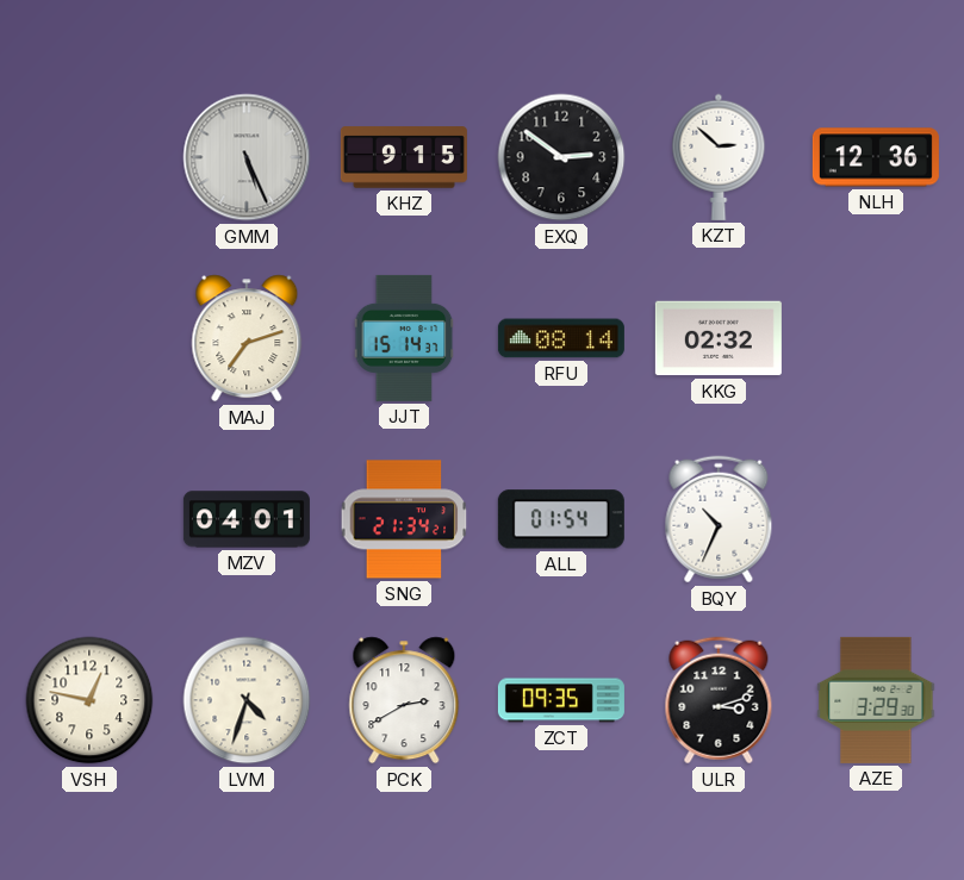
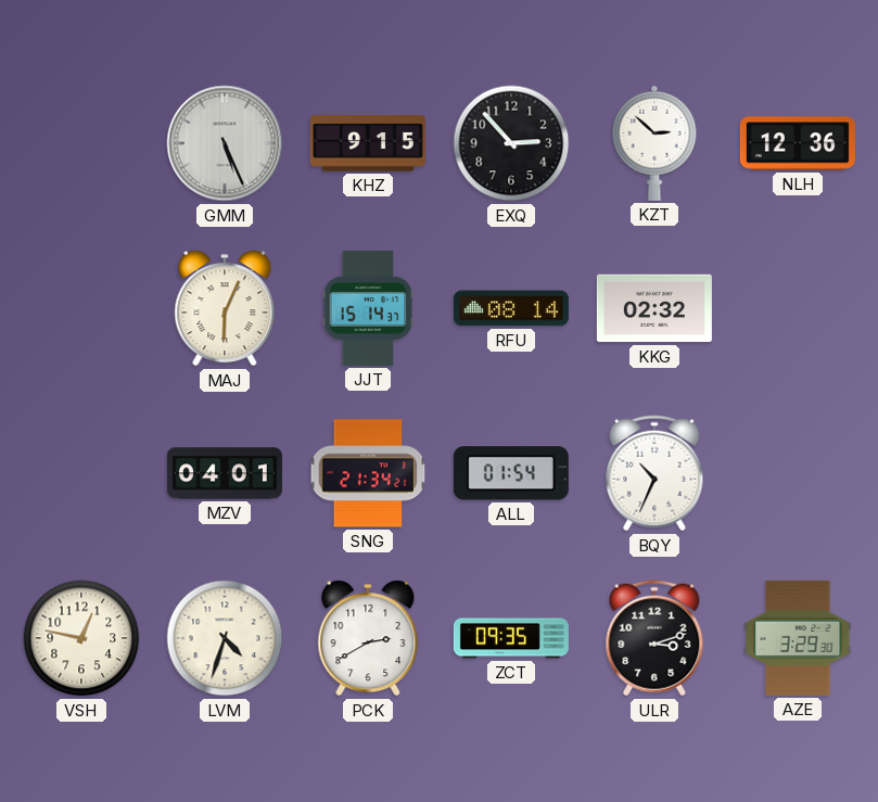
EXQ: 2:51 -> 2:53
MAJ: 7:12 -> 6:04
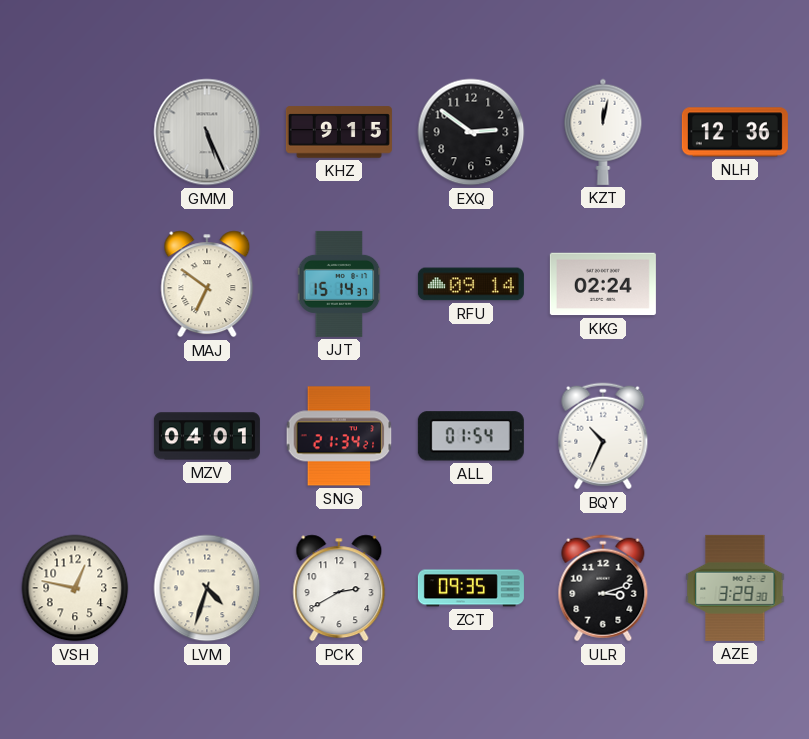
EXQ: 2:53 -> 2:51
KZT: 2:52 -> 12:02
MAJ: 6:04 -> 6:51
RFU: 08:14 -> 09:14
KKG: 02:32 -> 02:24
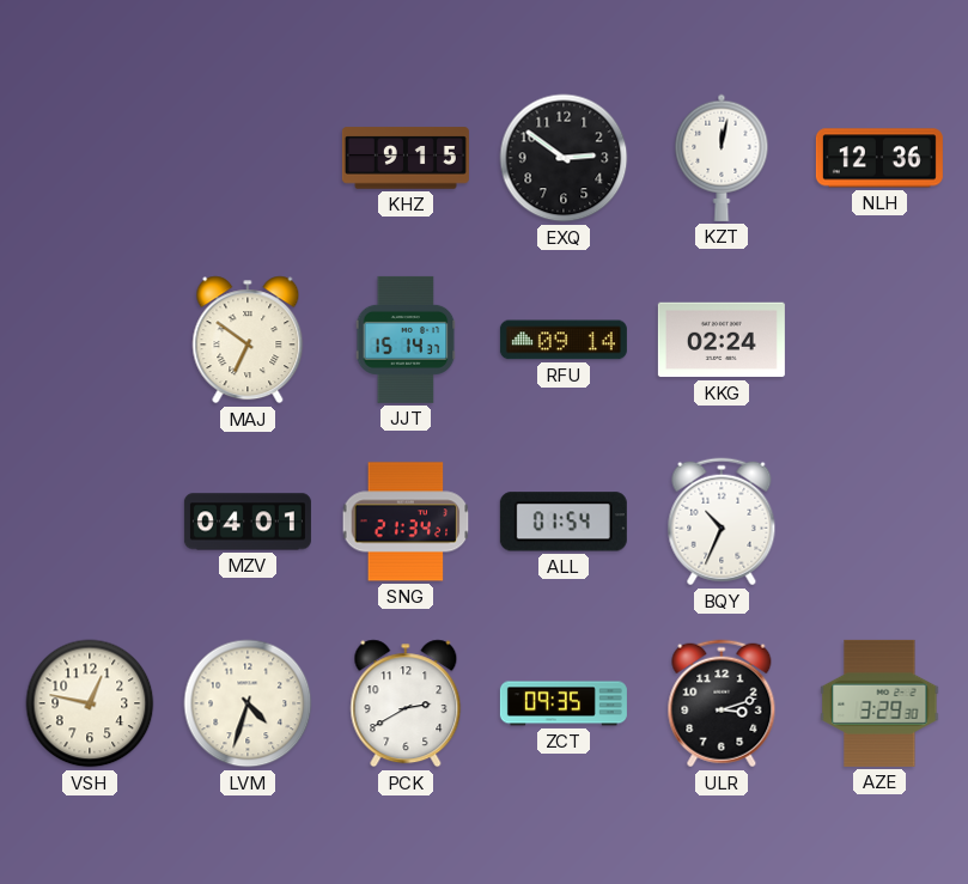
GMM: 5:26 -> none
